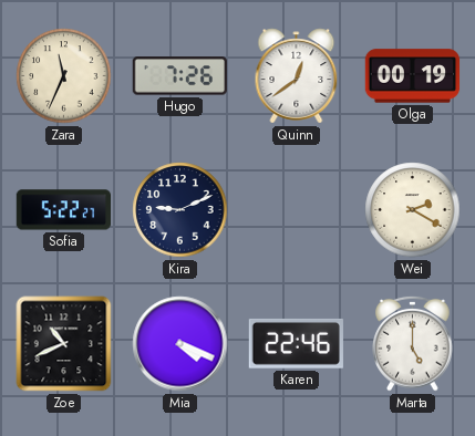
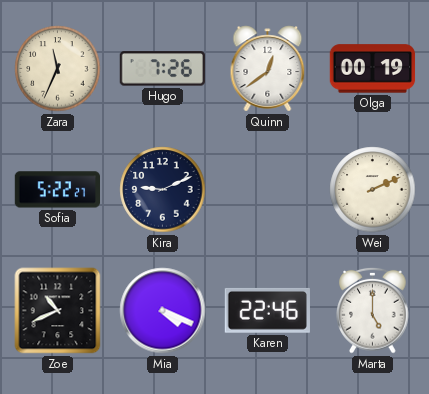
Wei: 2:20 -> 2:11
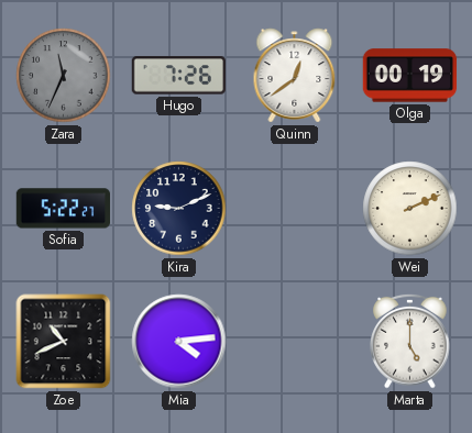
Zara dial: cream -> grey
Mia: 4:19 -> 4:14
Karen: 22:46 -> none
